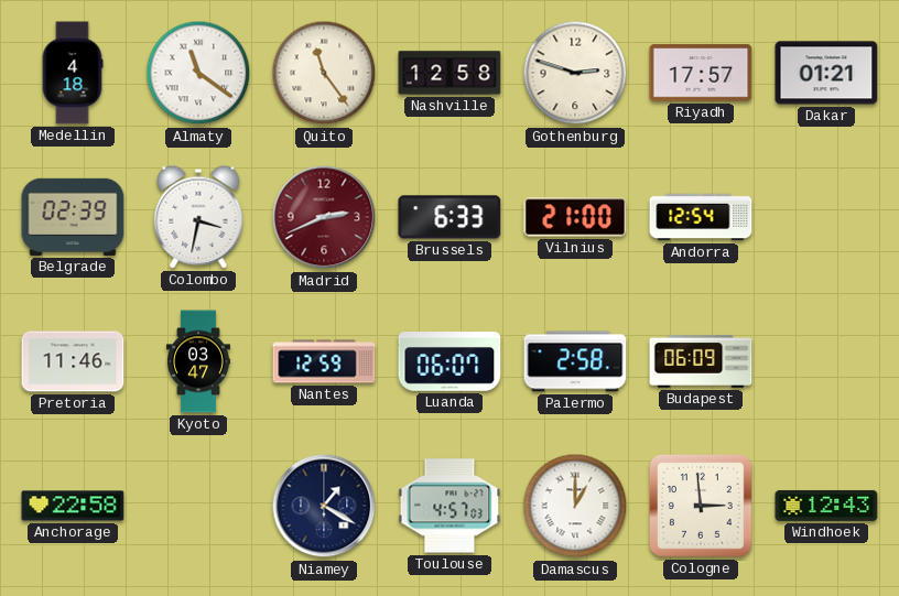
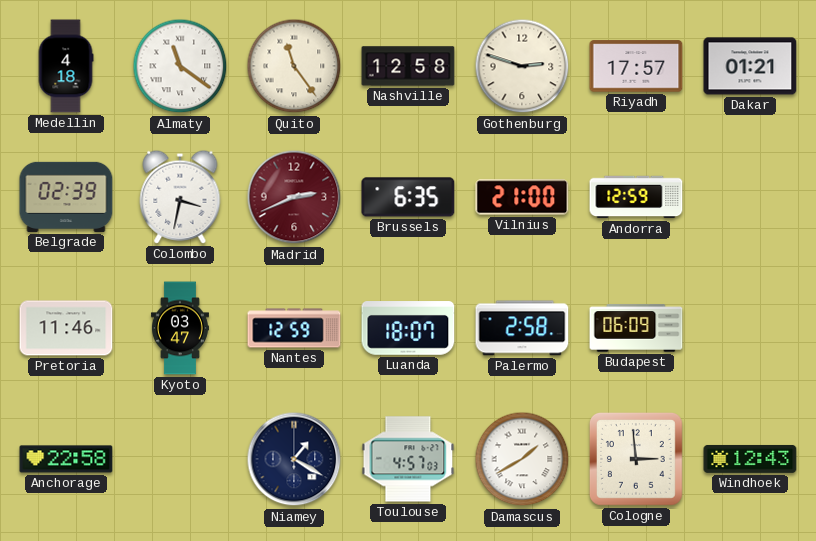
Brussels: 6:33 -> 6:35
Andorra: 12:54 -> 12:59
Luanda: 06:07 -> 18:07
Damascus: 1:00 -> 1:40
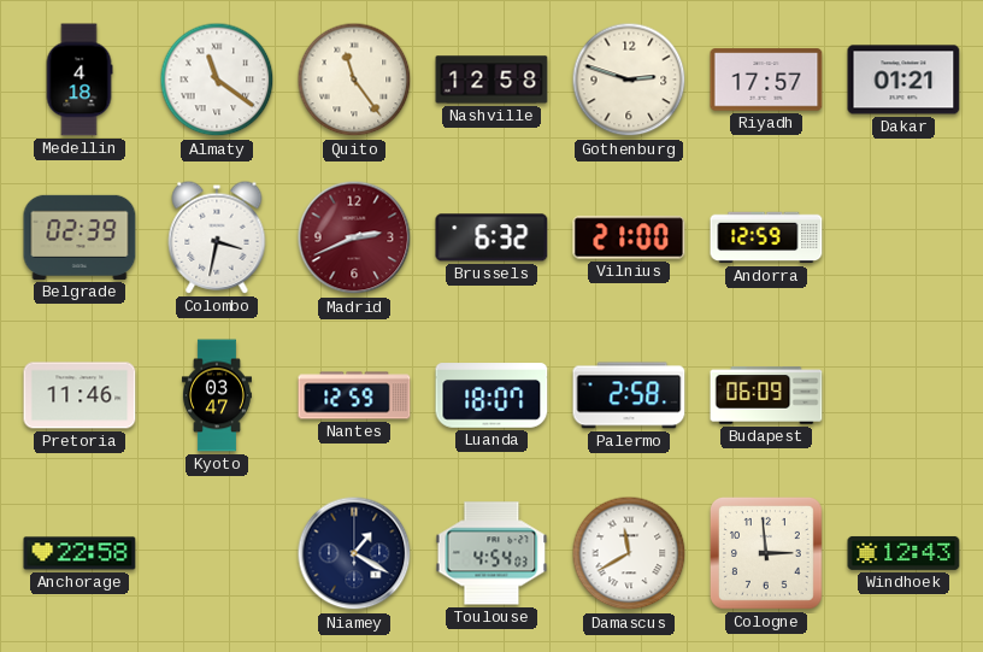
Brussels: 6:35 -> 6:32
Toulouse: 4:57 -> 4:54
Damascus: 1:40 -> 11:40
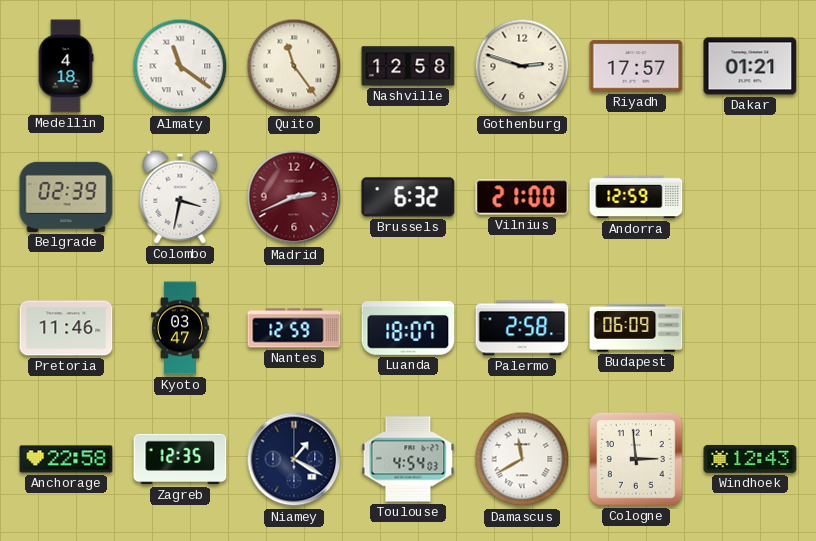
Zagreb: none -> 12:35
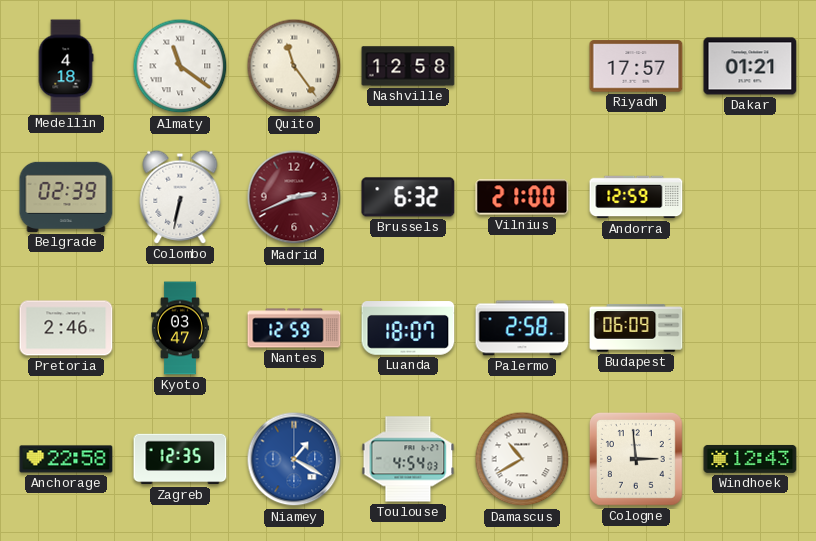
Gothenburg: 2:48 -> none
Colombo: 3:32 -> 6:32
Pretoria: 11:46 -> 2:46
Niamey dial: navy -> blue
Damascus: 11:40 -> 10:40
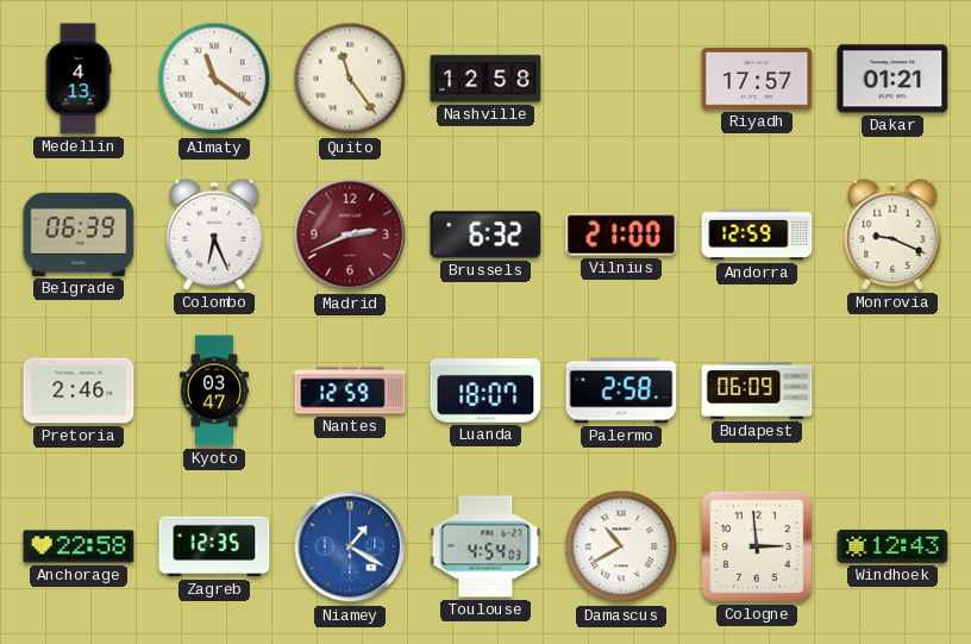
Medellin: 4:18 -> 4:13
Belgrade: 02:39 -> 06:39
Colombo: 6:32 -> 6:26
Monrovia: none -> 9:19
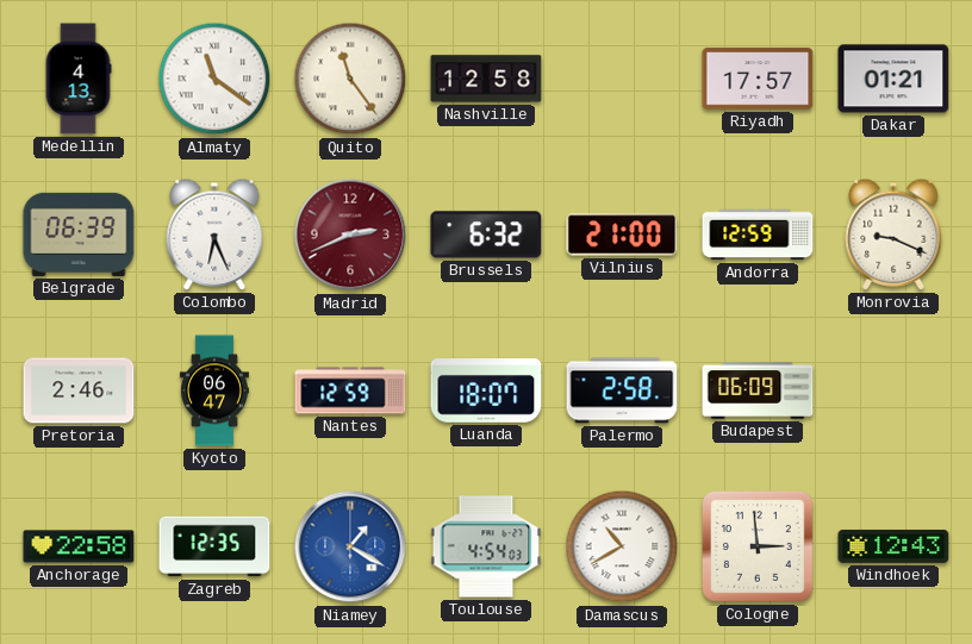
Kyoto: 03:47 -> 06:47
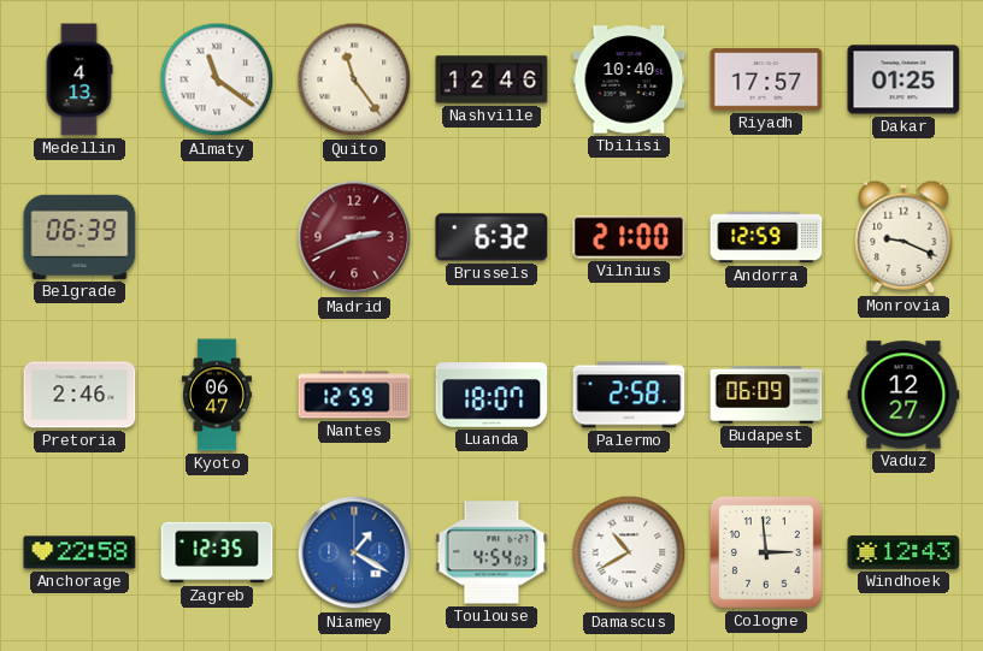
Nashville: 12:58 -> 12:46
Tbilisi: none -> 10:40
Dakar: 01:21 -> 01:25
Colombo: 6:26 -> none
Vaduz: none -> 12:27
